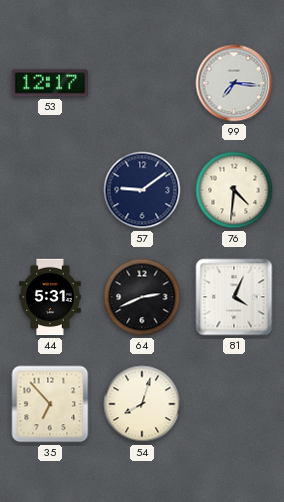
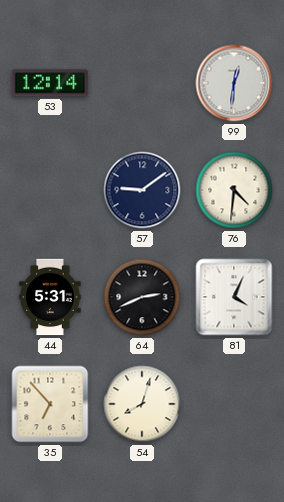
53: 12:17 -> 12:14
99: 7:16 -> 12:31
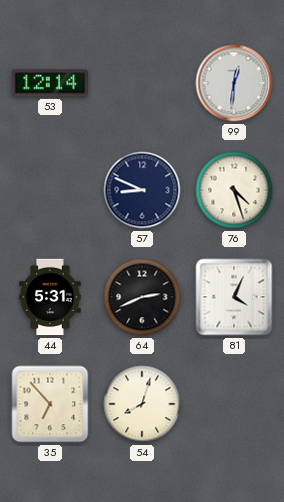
57: 9:09 -> 8:49
76: 4:31 -> 4:27
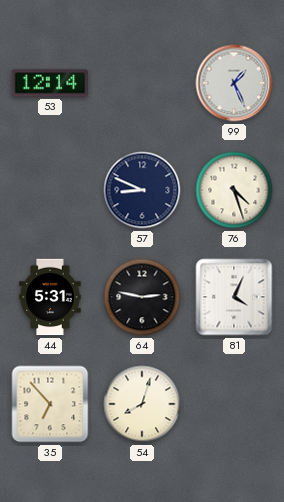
99: 12:31 -> 1:26
64: 2:41 -> 2:47
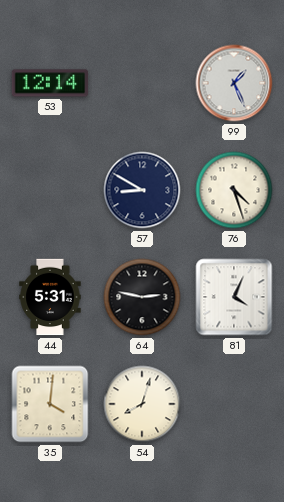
57: 8:49 -> 8:50
35: 6:53 -> 4:01
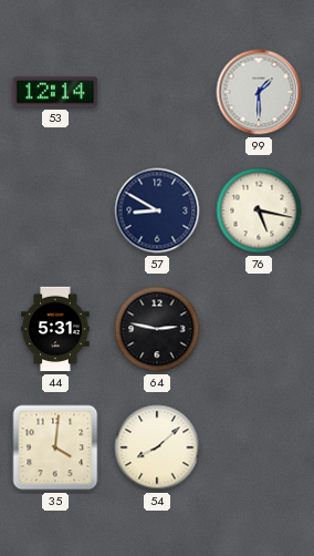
99: 1:26 -> 1:30
76: 4:27 -> 5:17
81: 4:04 -> none
54: 8:03 -> 8:08
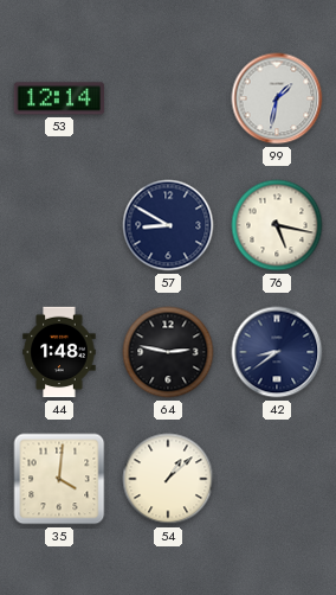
99: 1:30 -> 1:32
44: 5:31 -> 1:48
42: none -> 8:39
54: 8:08 -> 1:08
